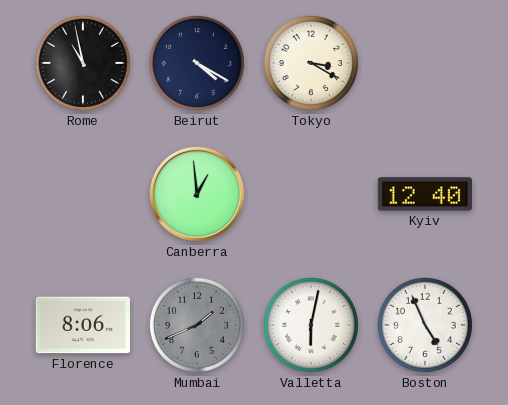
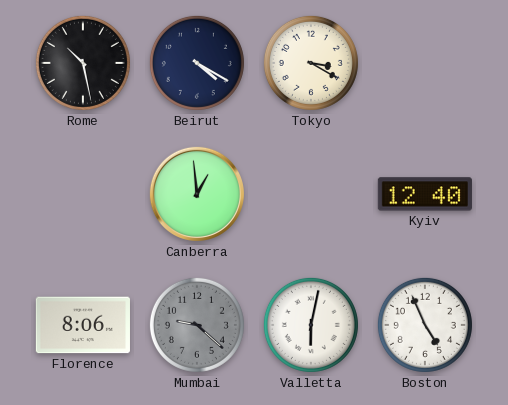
Rome: 10:58 -> 10:28
Mumbai: 1:41 -> 9:22
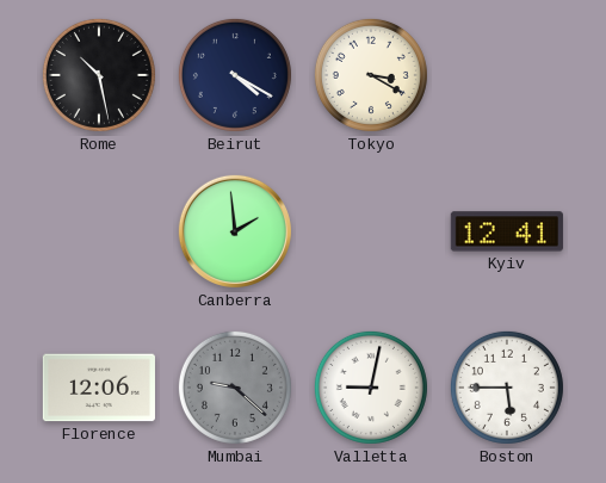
Canberra: 12:59 -> 1:59
Kyiv: 12:40 -> 12:41
Florence: 8:06 -> 12:06
Valletta: 6:02 -> 9:02
Boston: 4:56 -> 5:45
